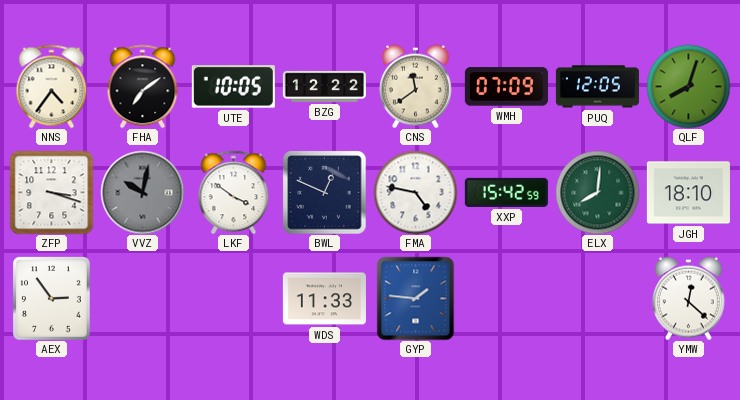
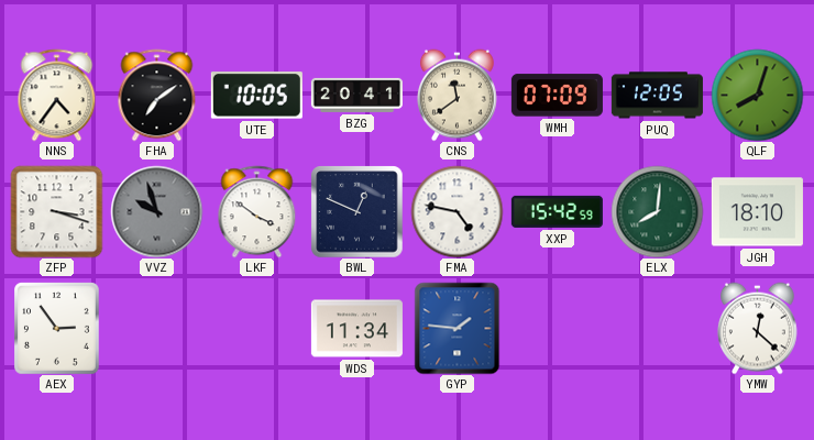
BZG: 12:22 -> 20:41
VVZ: 10:02 -> 9:57
WDS: 11:33 -> 11:34
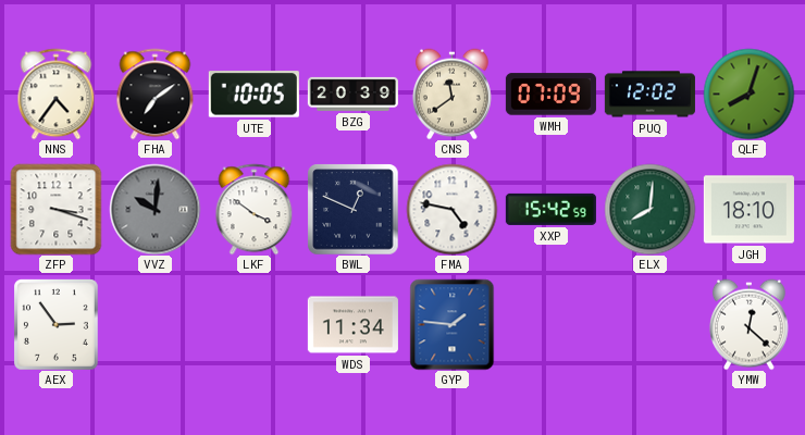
BZG: 20:41 -> 20:39
PUQ: 12:05 -> 12:02
VVZ: 9:57 -> 10:01
